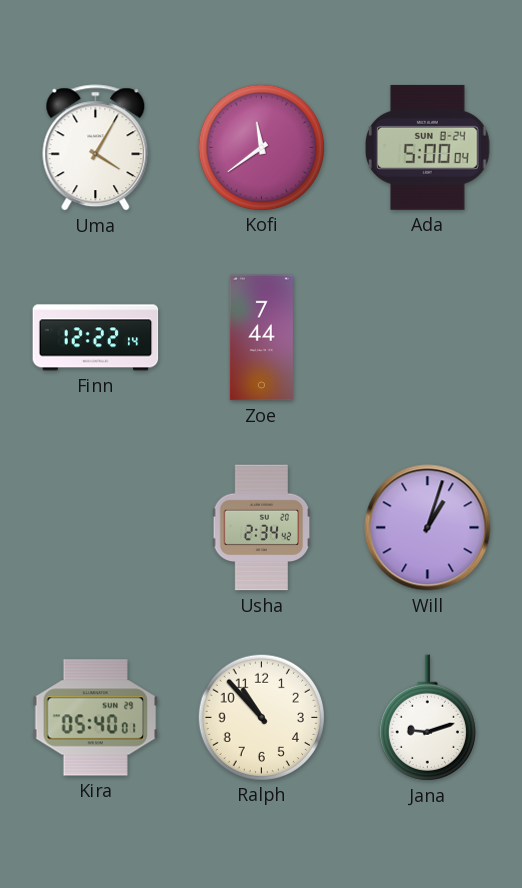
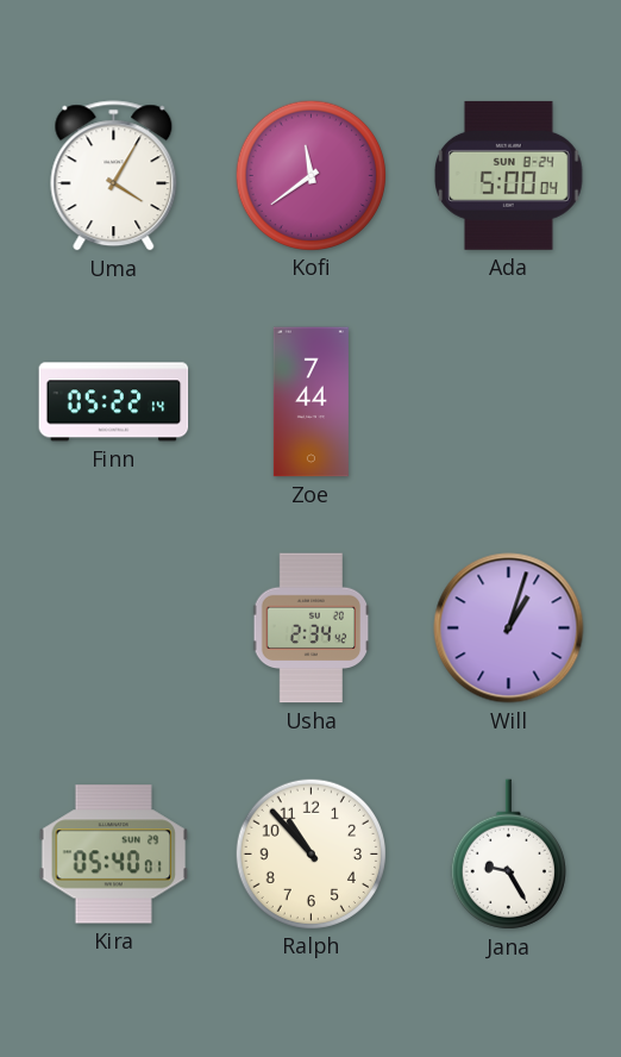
Finn: 12:22 -> 05:22
Jana: 9:12 -> 9:25
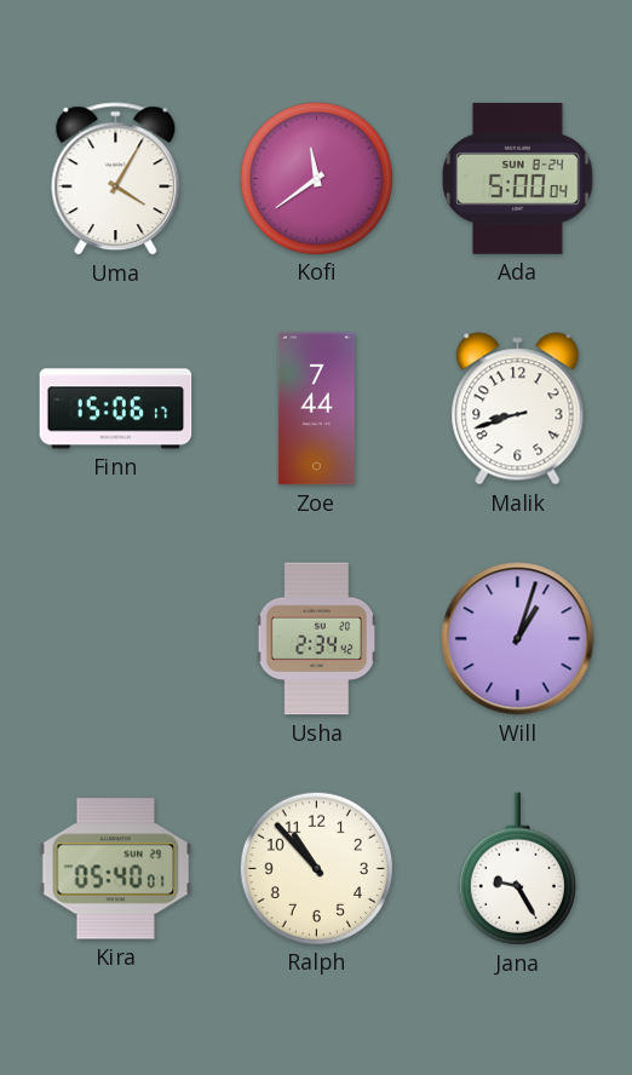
Finn: 05:22 -> 15:06
Malik: none -> 8:42
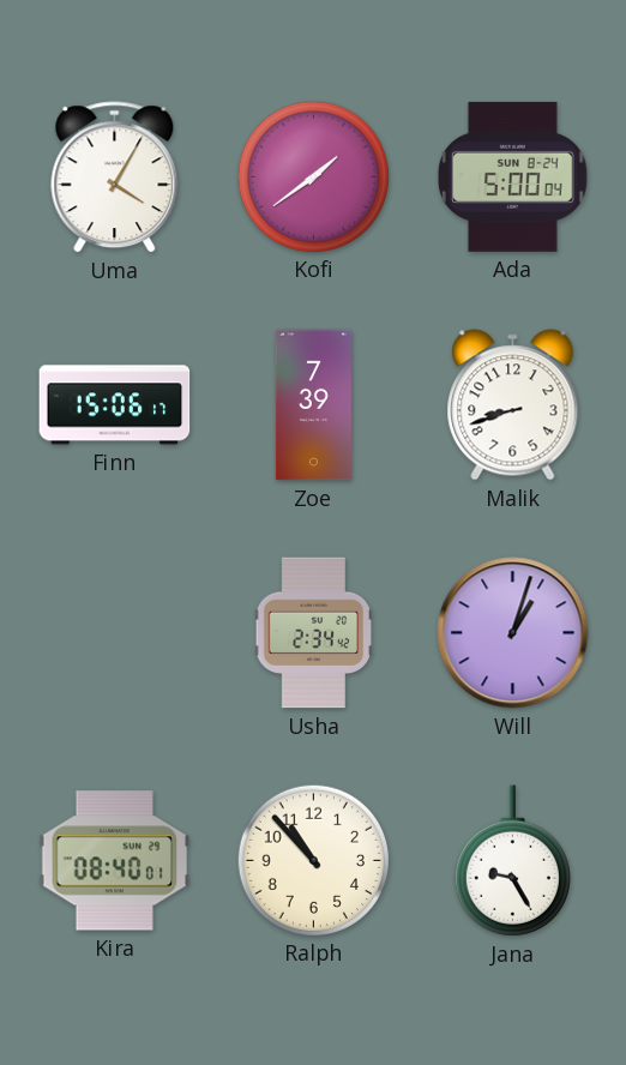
Kofi: 11:39 -> 1:39
Zoe: 7:44 -> 7:39
Kira: 05:40 -> 08:40
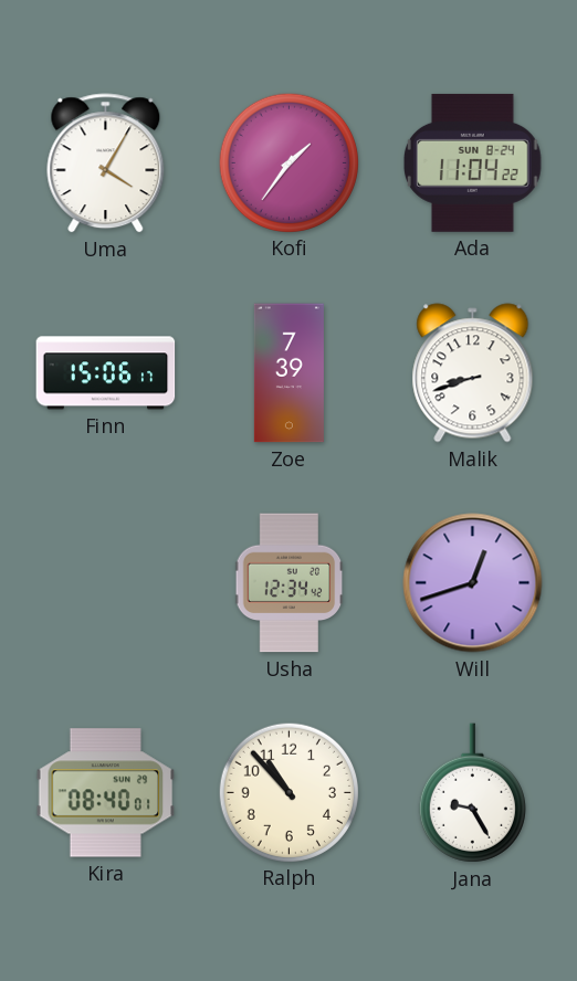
Kofi: 1:39 -> 1:36
Ada: 5:00 -> 11:04
Usha: 2:34 -> 12:34
Will: 1:03 -> 12:42
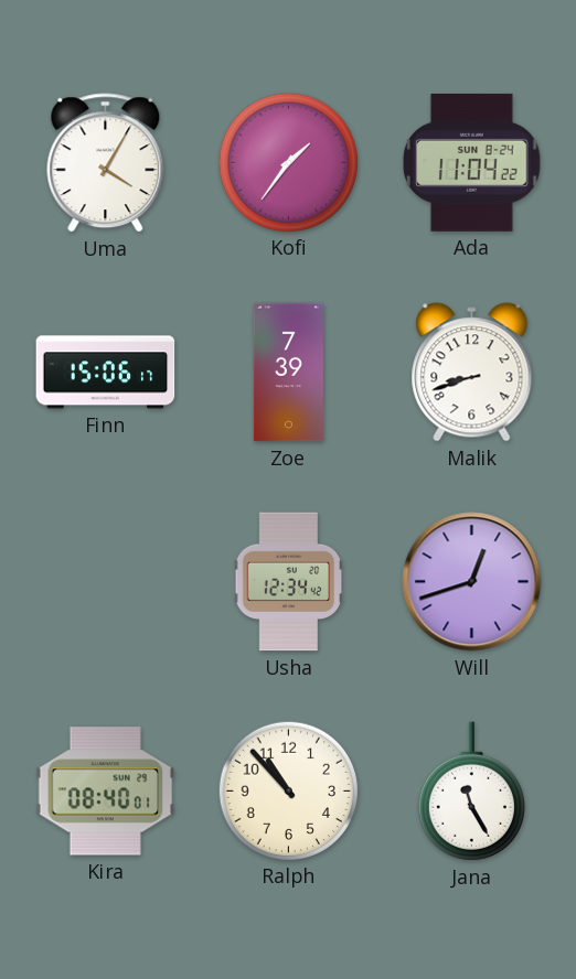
Jana: 9:25 -> 11:25
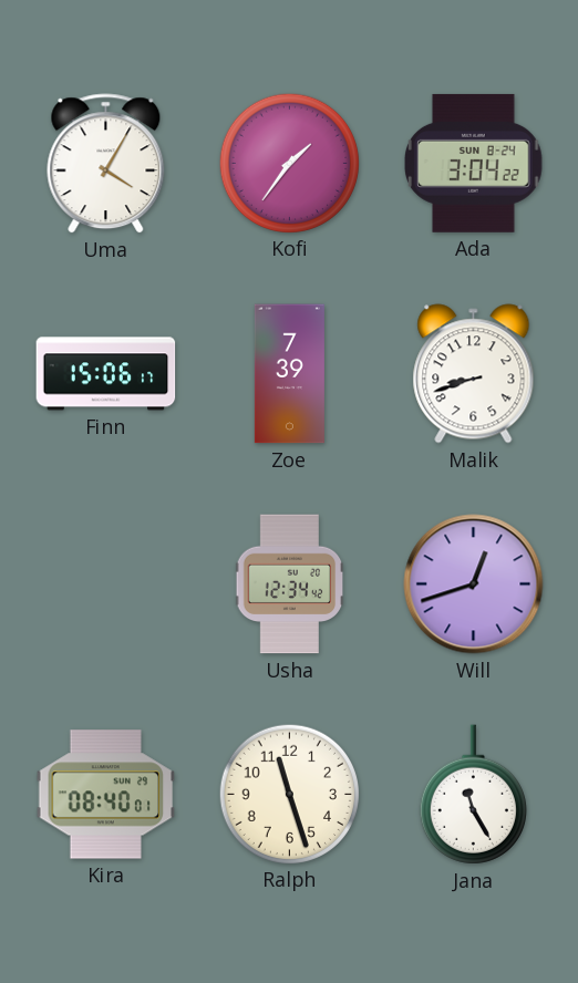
Ada: 11:04 -> 3:04
Ralph: 10:53 -> 11:27
